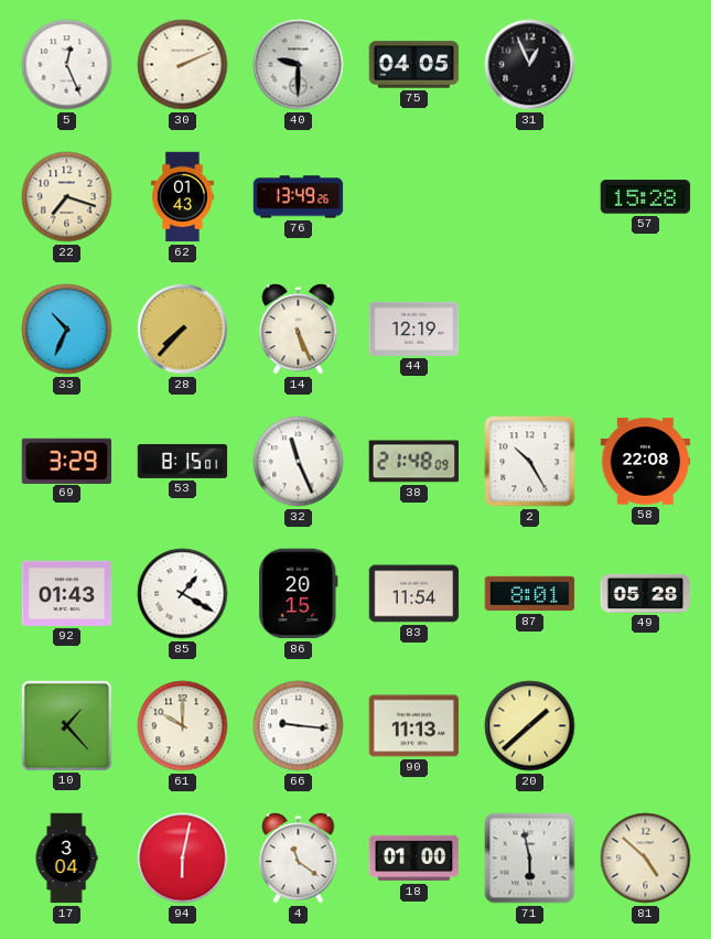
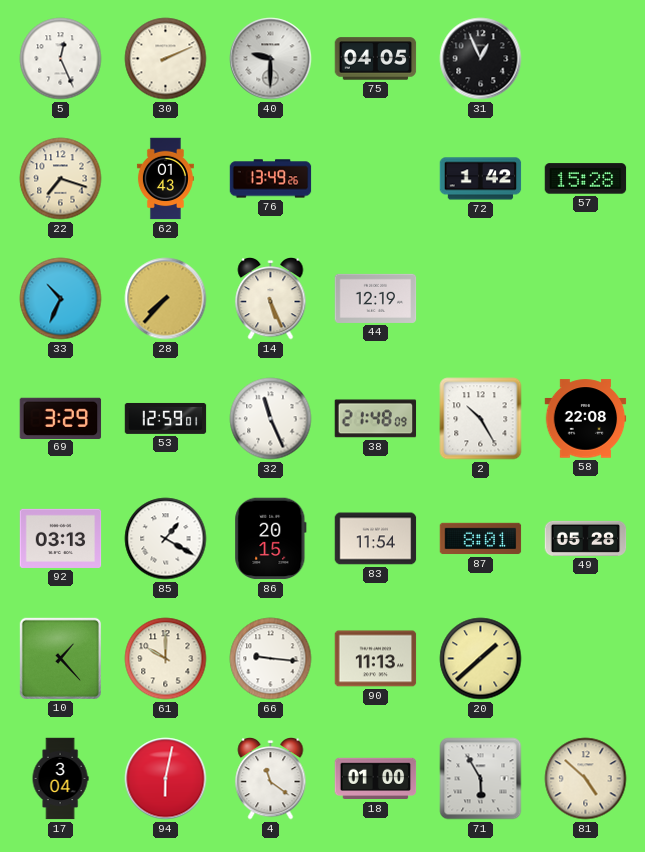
72: none -> 1:42
53: 8:15 -> 12:59
92: 01:43 -> 03:13
71: 5:58 -> 5:55
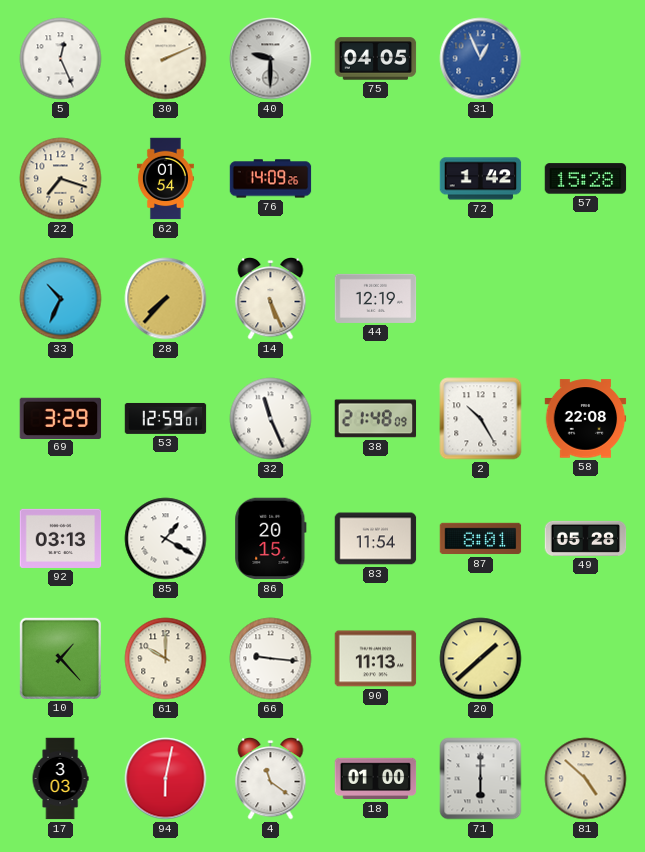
31 dial: black -> blue
62: 01:43 -> 01:54
76: 13:49 -> 14:09
17: 3:04 -> 3:03
71: 5:55 -> 6:00
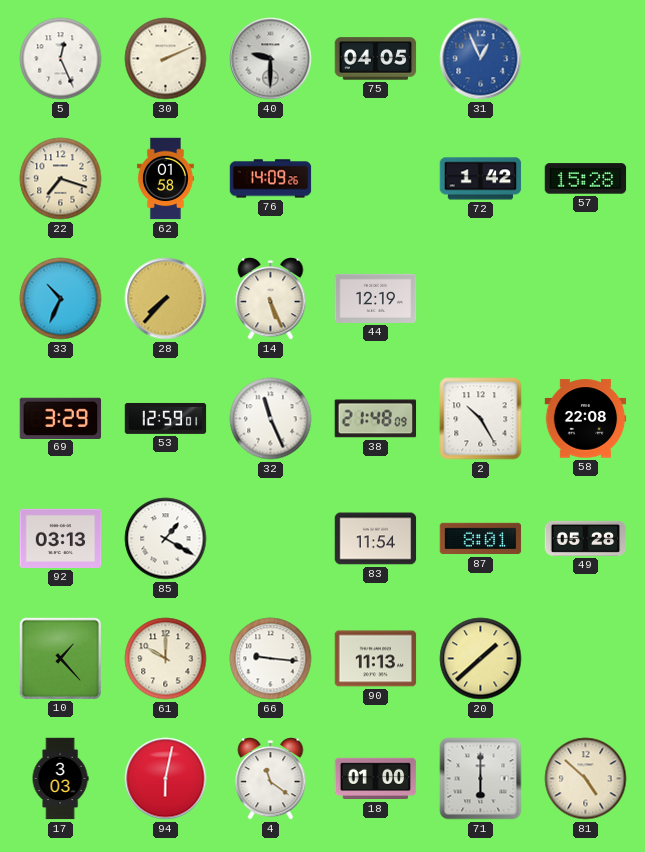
62: 01:54 -> 01:58
86: 20:15 -> none
